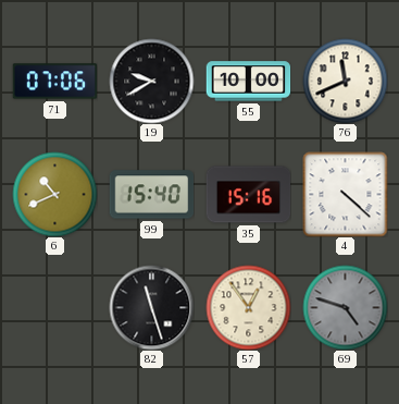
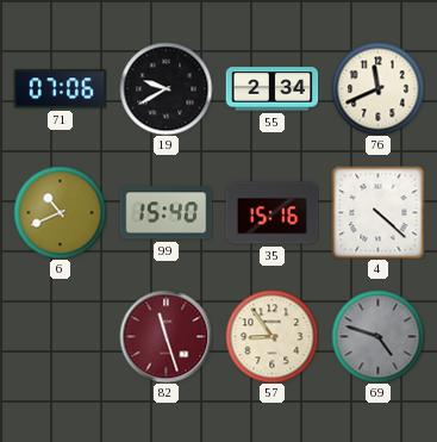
55: 10:00 -> 2:34
82 dial: black -> burgundy
57: 12:54 -> 8:54
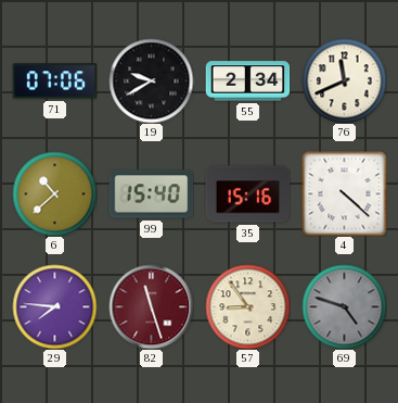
6: 10:41 -> 10:38
29: none -> 7:46
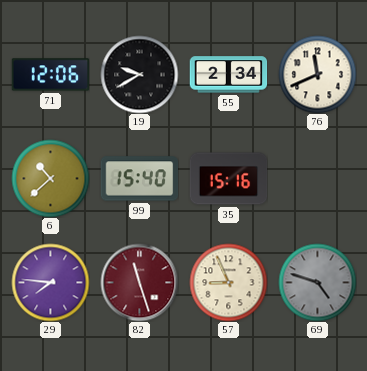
71: 07:06 -> 12:06
4: 4:22 -> none
57: 8:54 -> 8:56
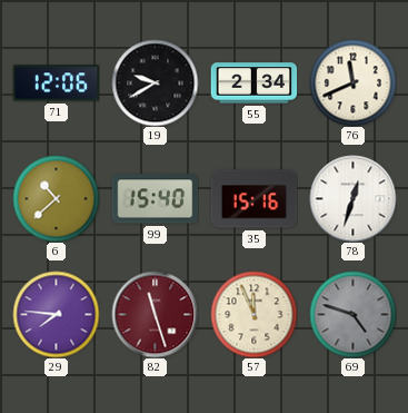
78: none -> 12:33
57: 8:56 -> 11:56
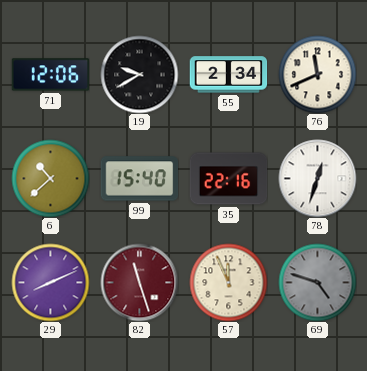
35: 15:16 -> 22:16
29: 7:46 -> 8:11
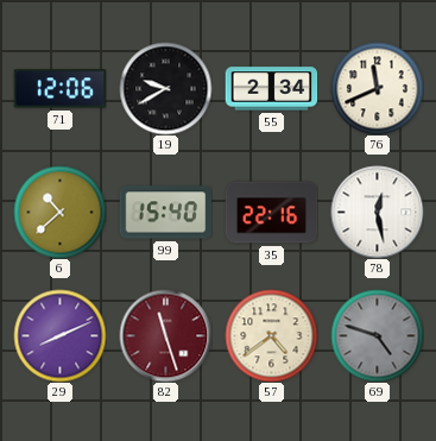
78: 12:33 -> 12:28
57: 11:56 -> 4:39
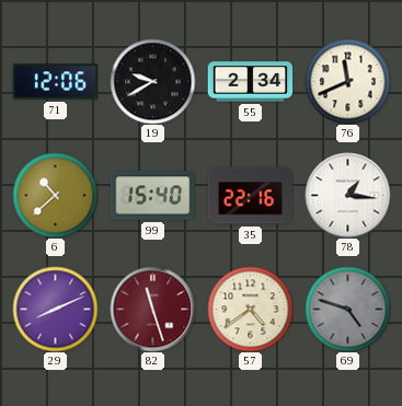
78: 12:28 -> 1:16
